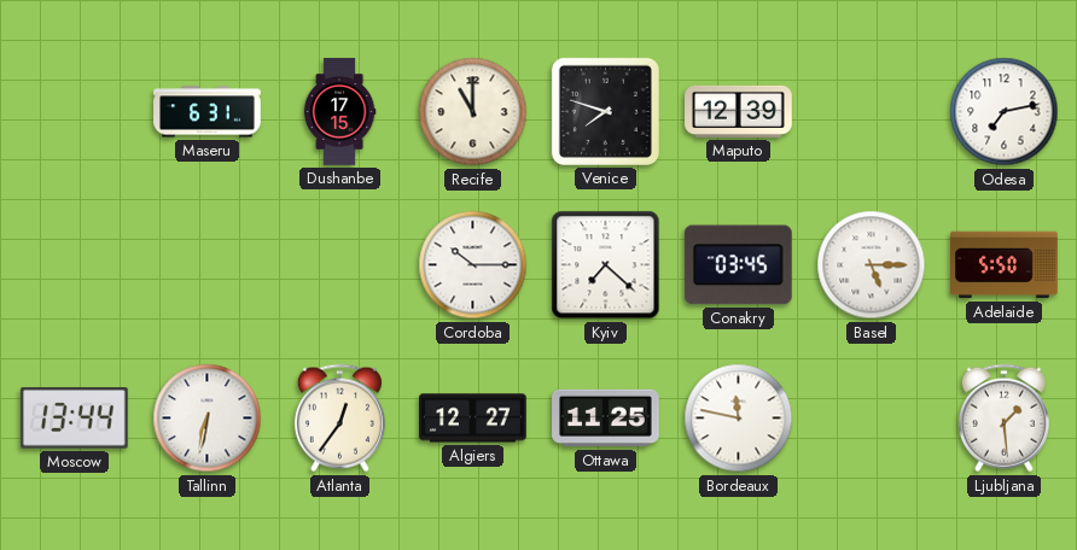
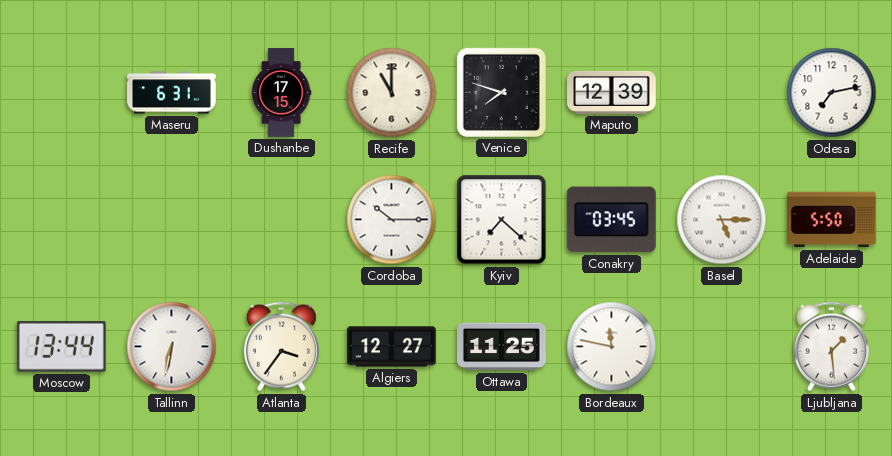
Atlanta: 12:36 -> 3:36
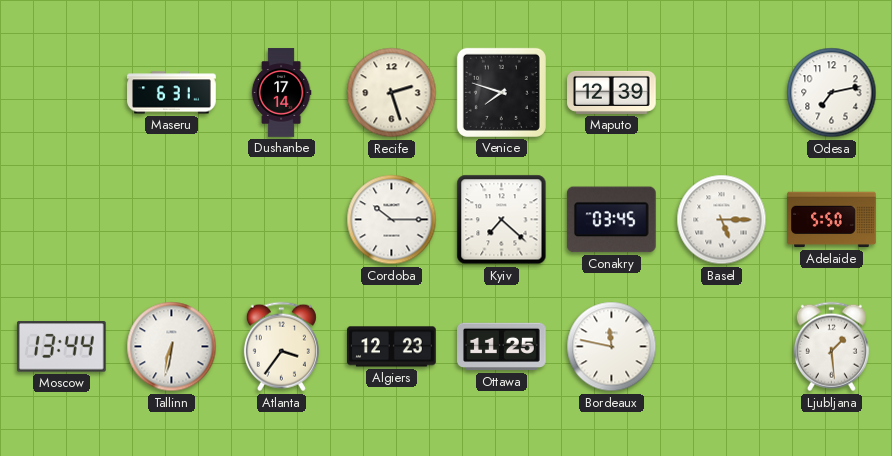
Dushanbe: 17:15 -> 17:14
Recife: 11:00 -> 2:27
Algiers: 12:27 -> 12:23
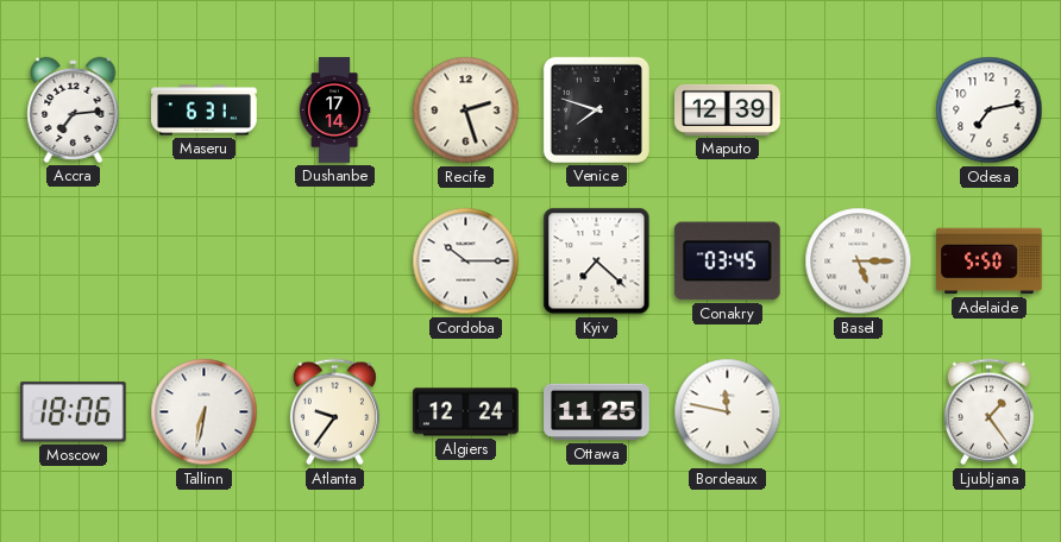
Accra: none -> 7:14
Moscow: 13:44 -> 18:06
Atlanta: 3:36 -> 9:36
Algiers: 12:23 -> 12:24
Ljubljana: 1:29 -> 1:24
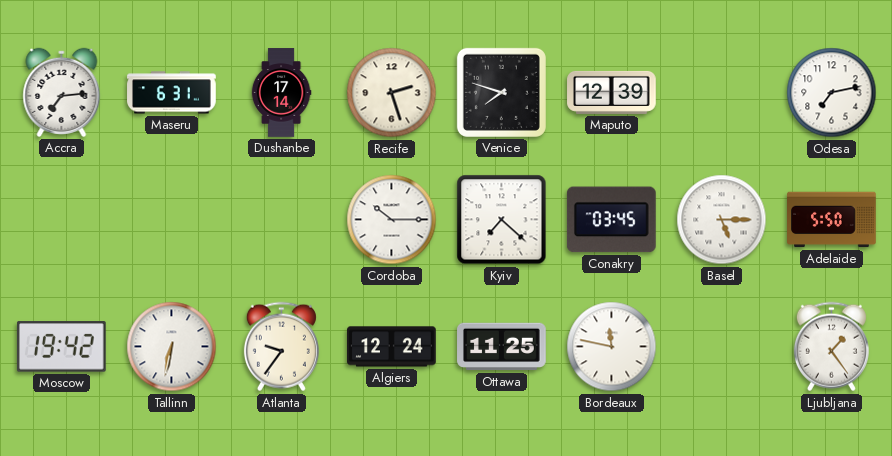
Moscow: 18:06 -> 19:42
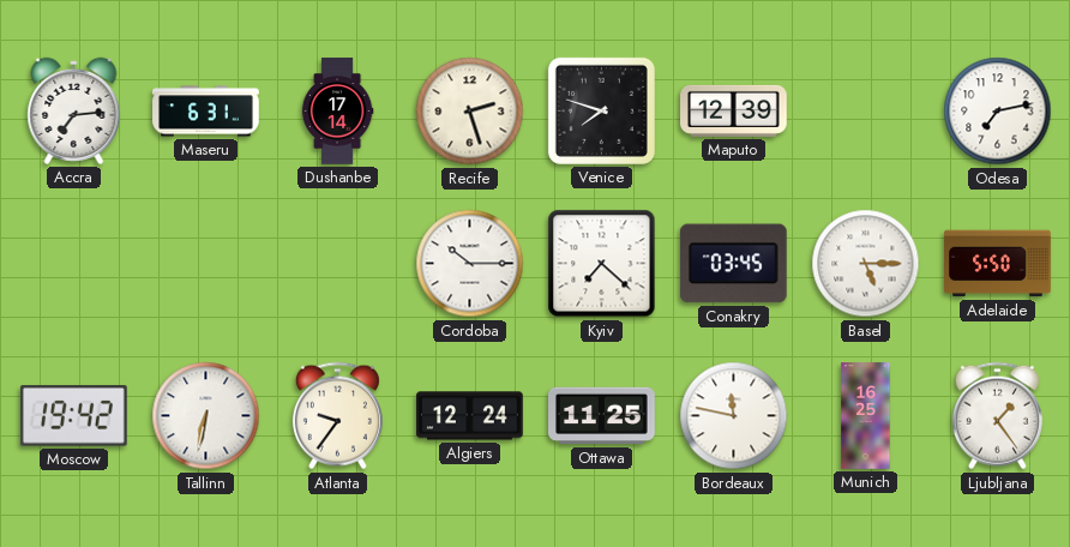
Munich: none -> 16:25
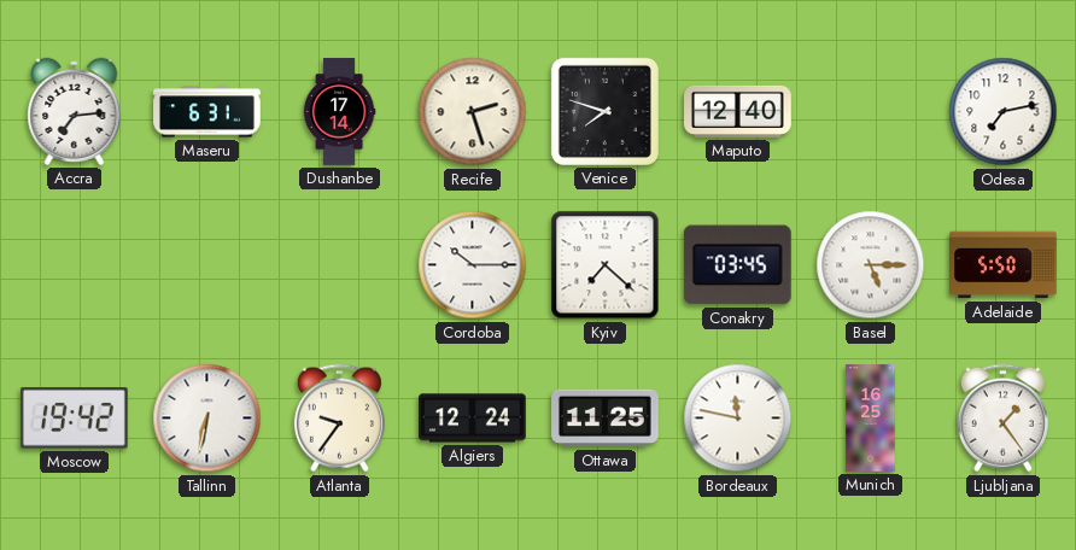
Maputo: 12:39 -> 12:40
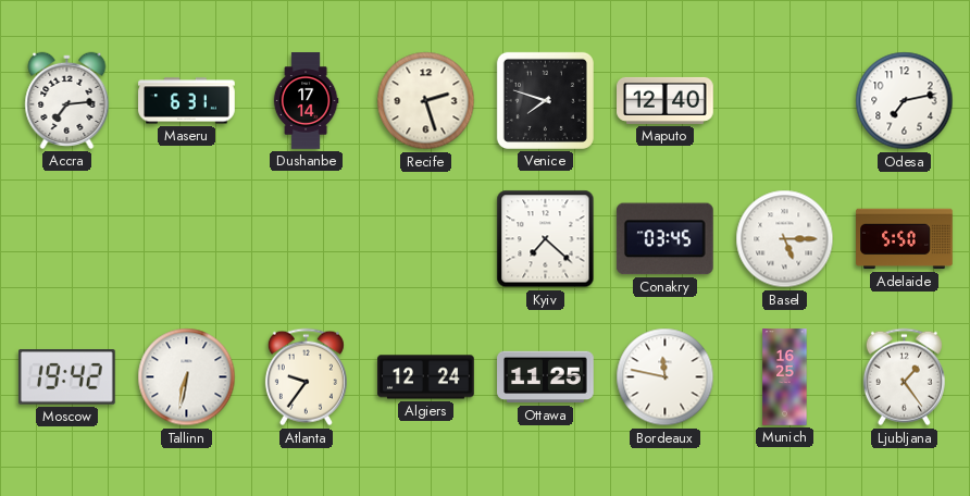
Cordoba: 10:15 -> none
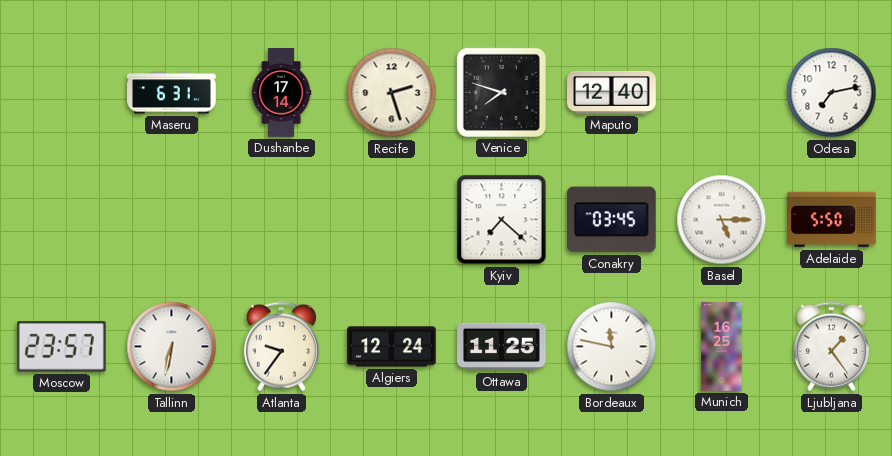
Accra: 7:14 -> none
Moscow: 19:42 -> 23:57
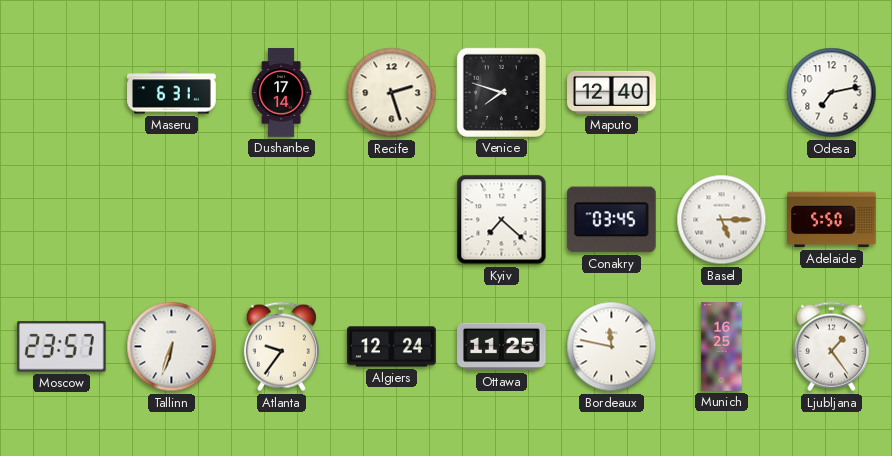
Tallinn: 6:32 -> 6:33
